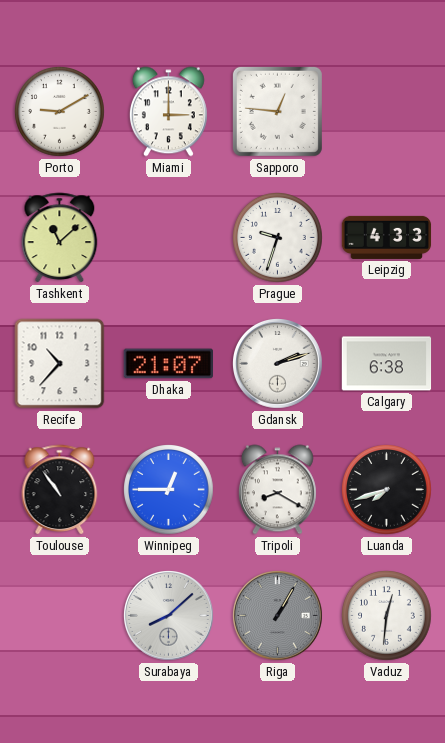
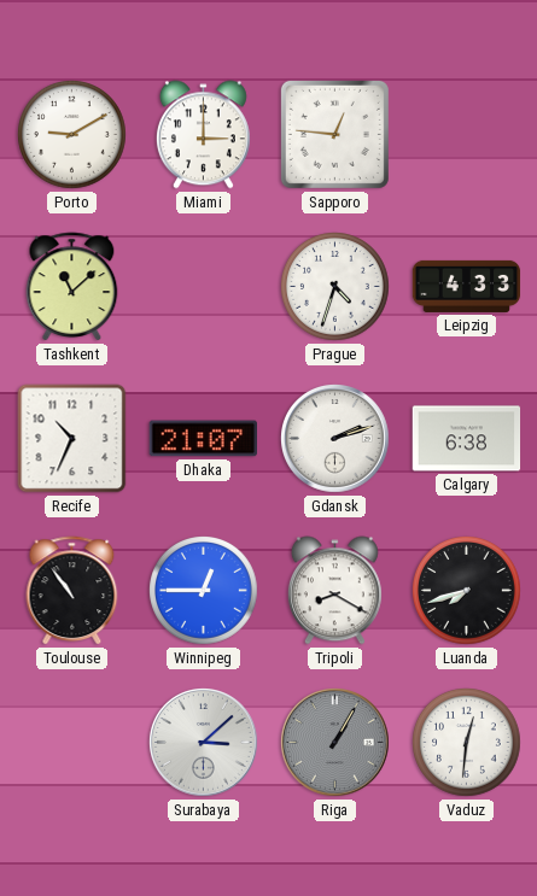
Prague: 9:33 -> 4:33
Recife: 10:37 -> 10:34
Surabaya: 8:08 -> 3:08
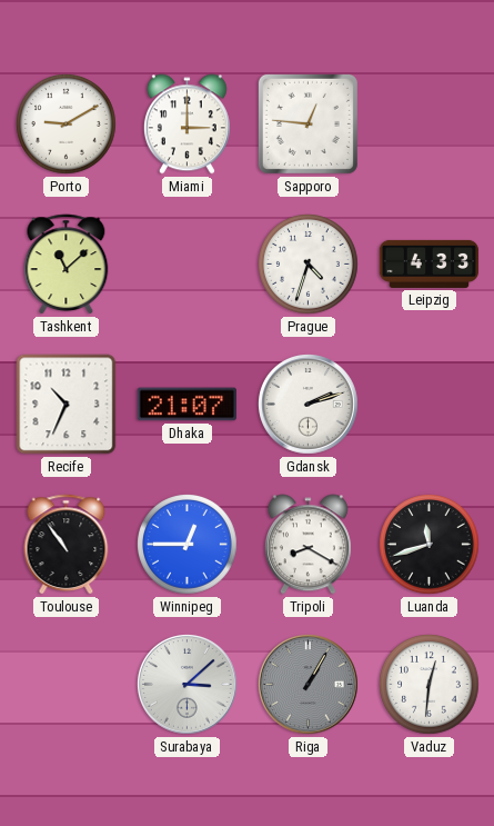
Calgary: 6:38 -> none
Luanda: 7:42 -> 11:42
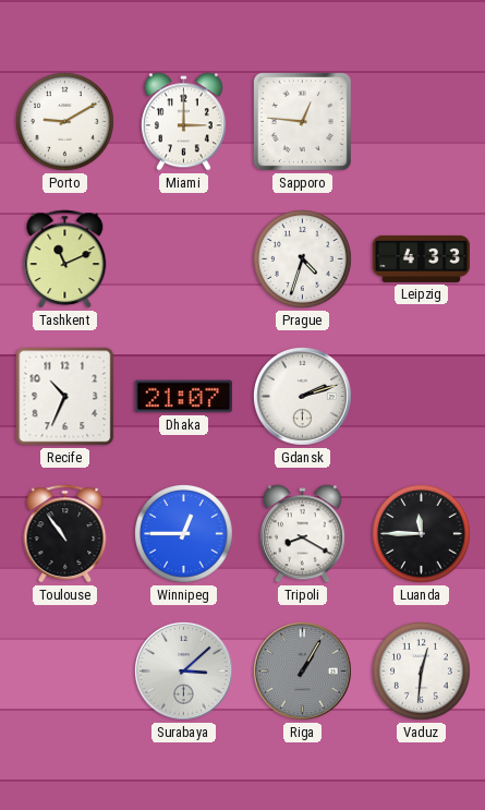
Tashkent: 11:08 -> 11:11
Luanda: 11:42 -> 11:45
